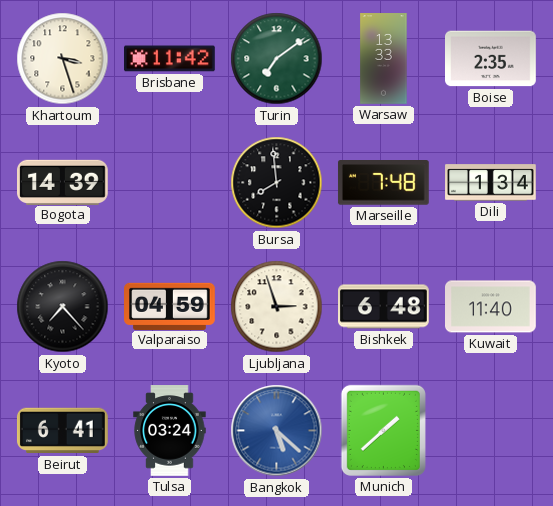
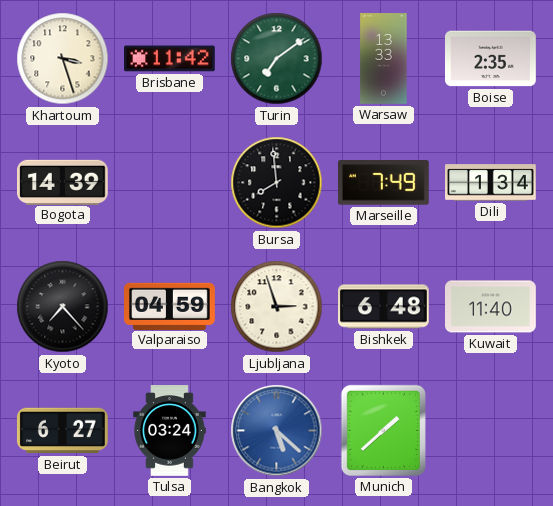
Marseille: 7:48 -> 7:49
Beirut: 6:41 -> 6:27
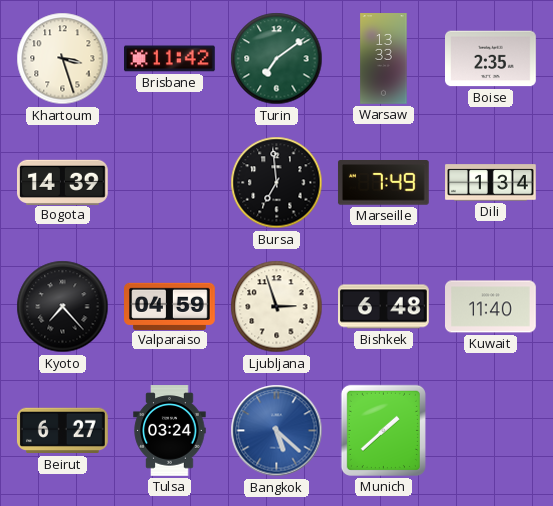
Bursa: 7:59 -> 6:59
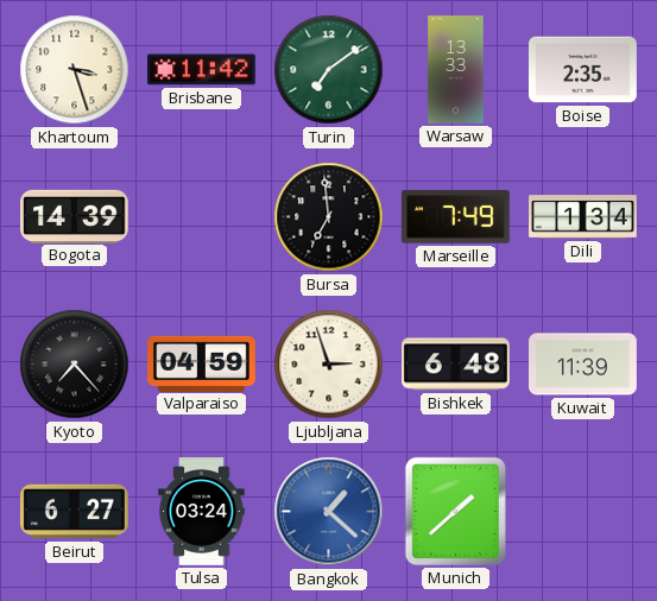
Kuwait: 11:40 -> 11:39
Bangkok: 5:22 -> 1:22
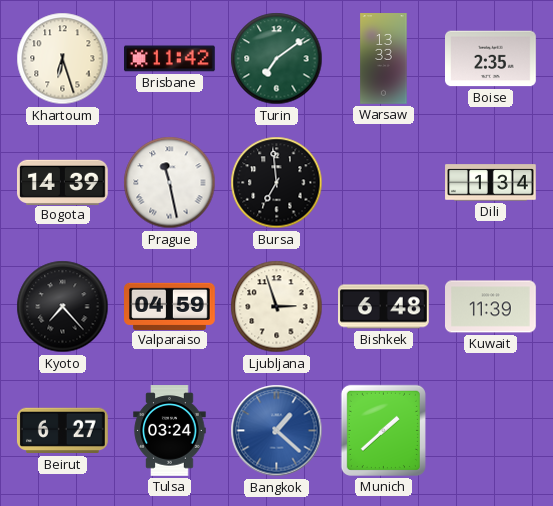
Khartoum: 3:27 -> 6:27
Prague: none -> 11:28
Marseille: 7:49 -> none
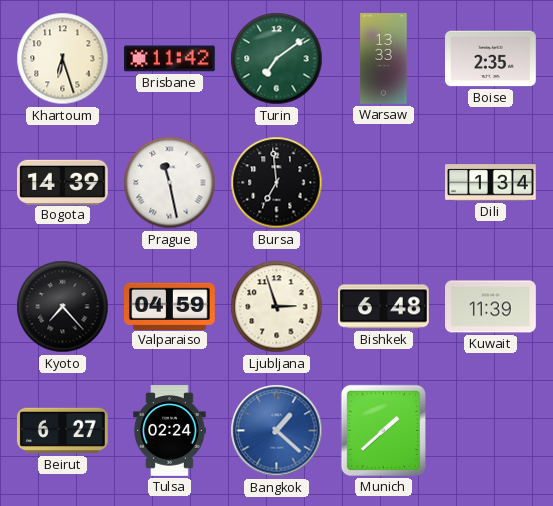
Tulsa: 03:24 -> 02:24
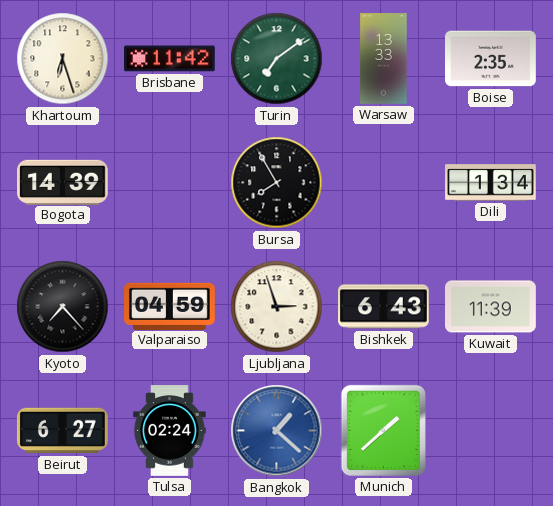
Prague: 11:28 -> none
Bursa: 6:59 -> 7:55
Bishkek: 6:48 -> 6:43
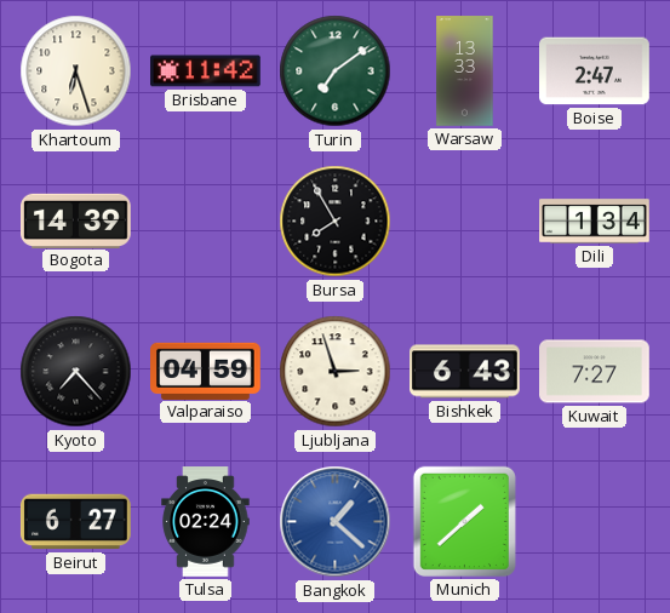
Boise: 2:35 -> 2:47
Kuwait: 11:39 -> 7:27
